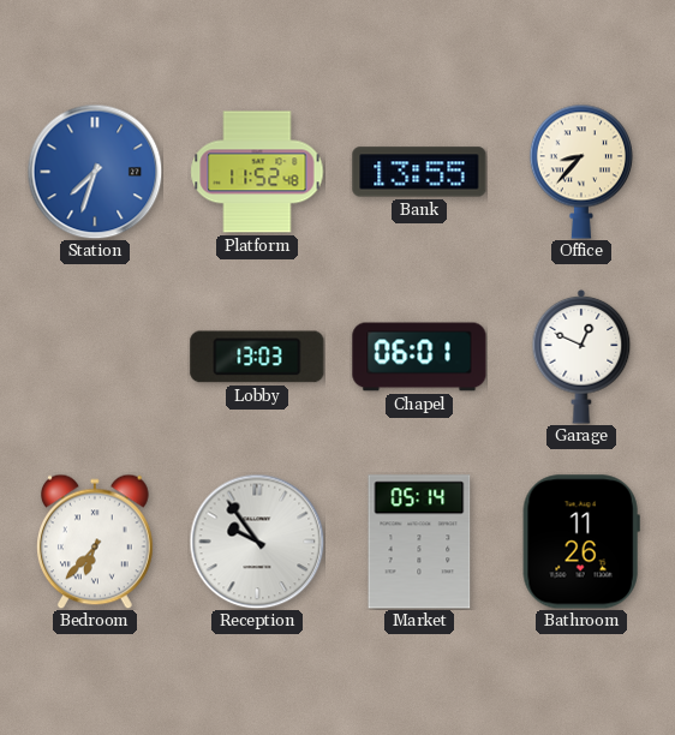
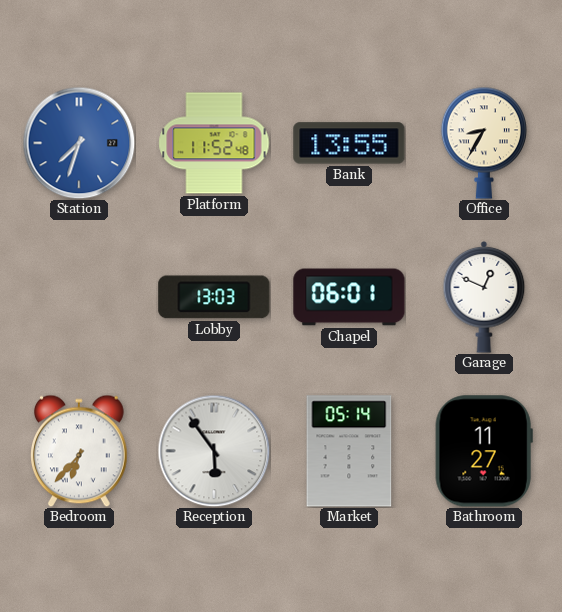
Office: 8:37 -> 8:35
Reception: 9:54 -> 5:54
Bathroom: 11:26 -> 11:27
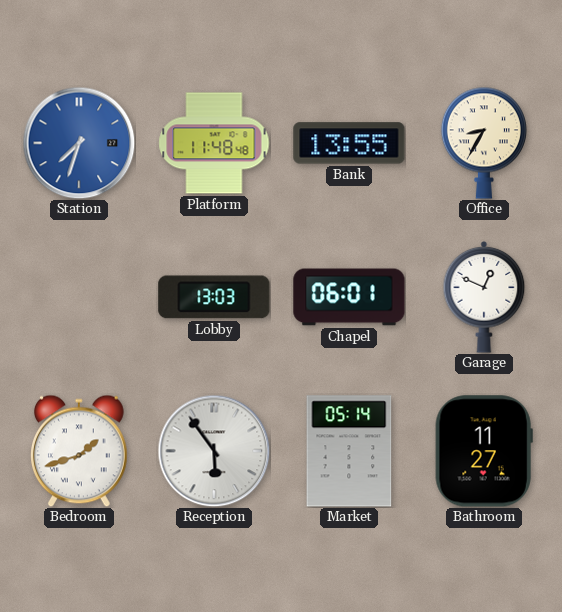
Platform: 11:52 -> 11:48
Bedroom: 6:37 -> 1:42
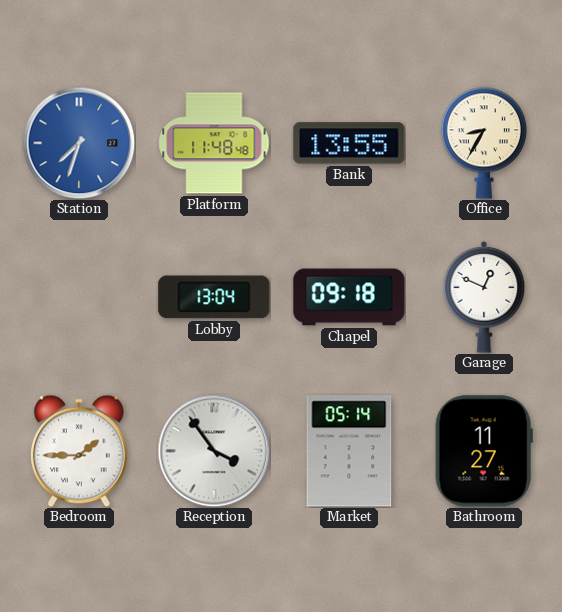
Lobby: 13:03 -> 13:04
Chapel: 06:01 -> 09:18
Bedroom: 1:42 -> 1:45
Reception: 5:54 -> 3:54
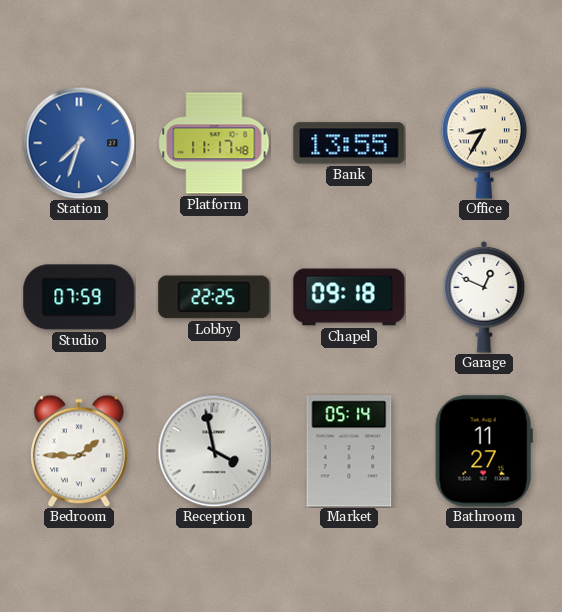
Platform: 11:48 -> 11:17
Studio: none -> 07:59
Lobby: 13:04 -> 22:25
Reception: 3:54 -> 3:58
